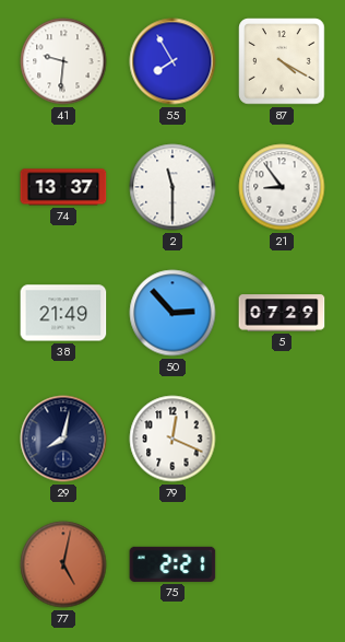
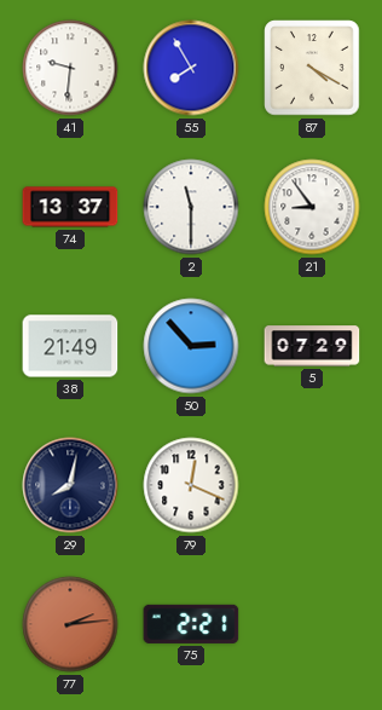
77: 5:02 -> 2:14
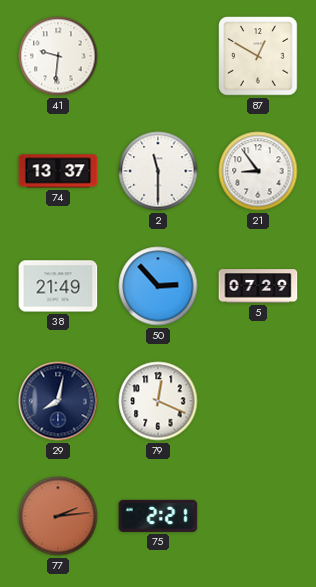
55: 7:55 -> none
87: 4:20 -> 12:50
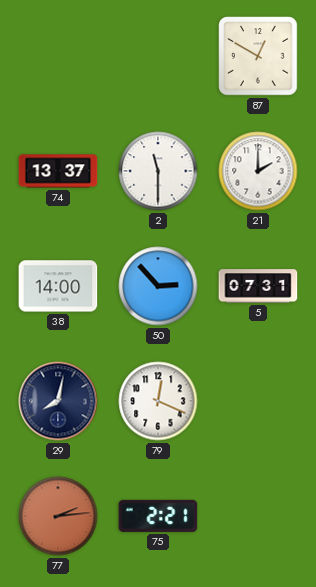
41: 9:31 -> none
21: 8:54 -> 2:00
38: 21:49 -> 14:00
5: 07:29 -> 07:31
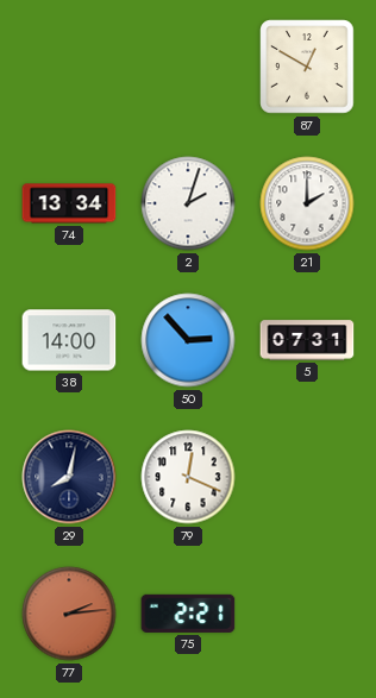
74: 13:37 -> 13:34
2: 11:30 -> 2:03
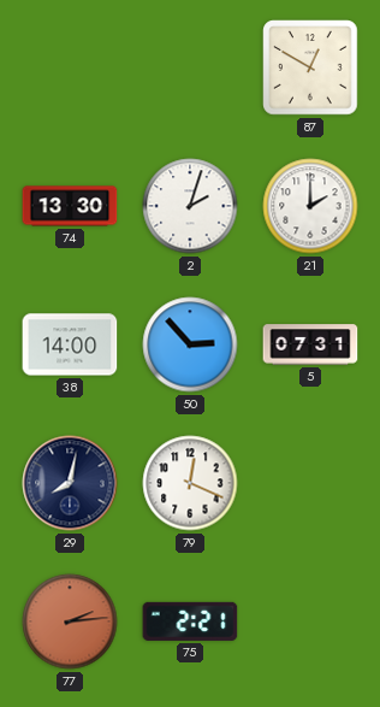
74: 13:34 -> 13:30
